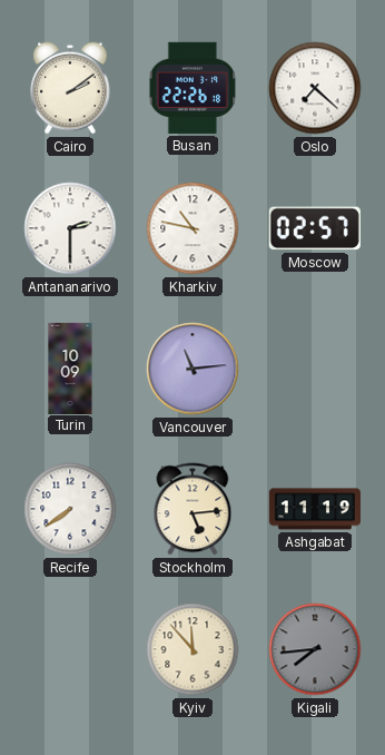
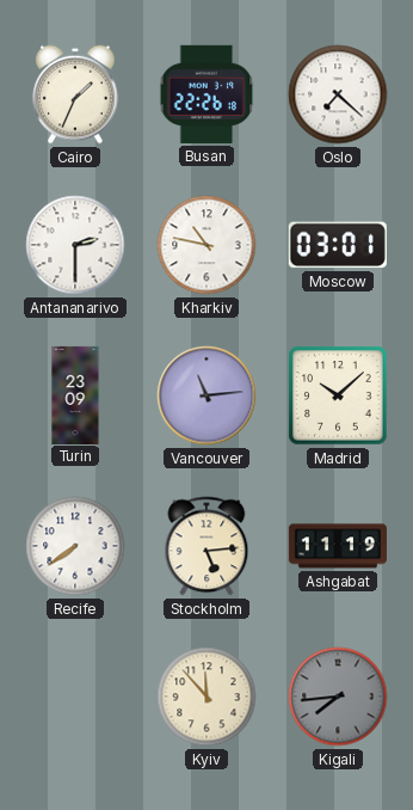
Cairo: 2:09 -> 1:34
Moscow: 02:57 -> 03:01
Turin: 10:09 -> 23:09
Madrid: none -> 10:08
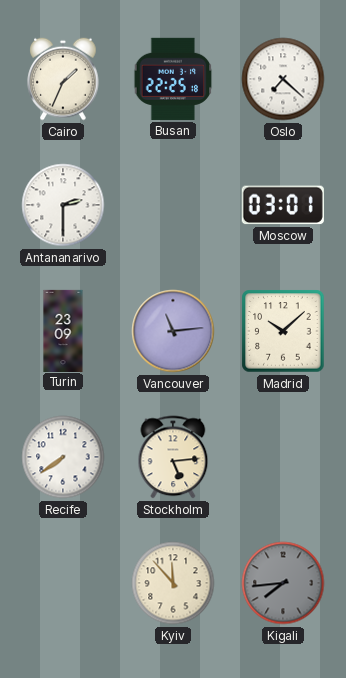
Busan: 22:26 -> 22:25
Kharkiv: 10:47 -> none
Ashgabat: 11:19 -> none
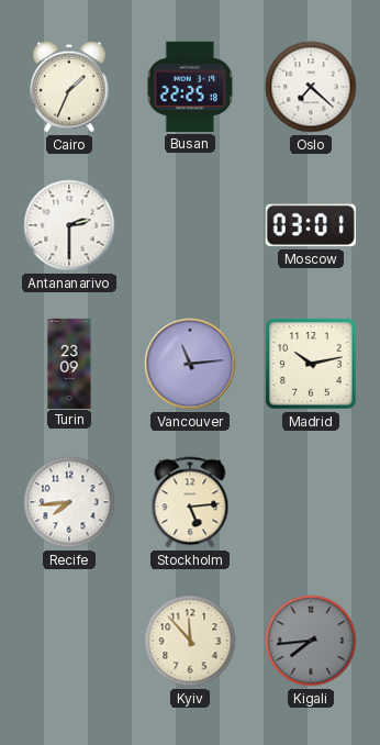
Madrid: 10:08 -> 10:13
Recife: 7:39 -> 7:44
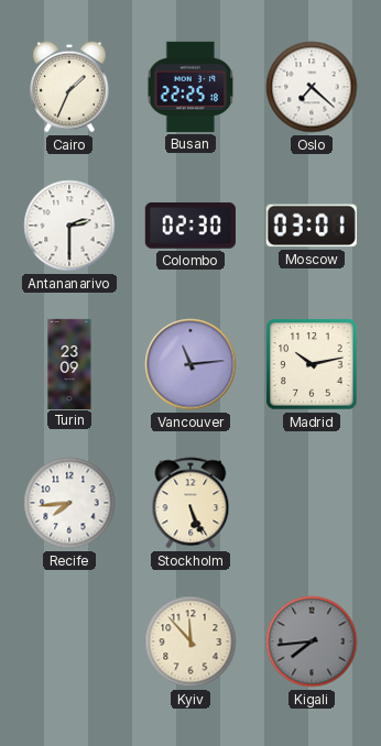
Colombo: none -> 02:30
Stockholm: 5:14 -> 5:26
